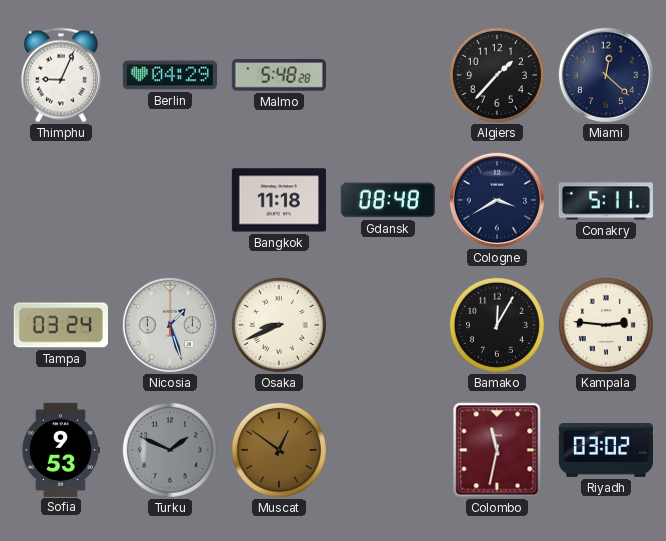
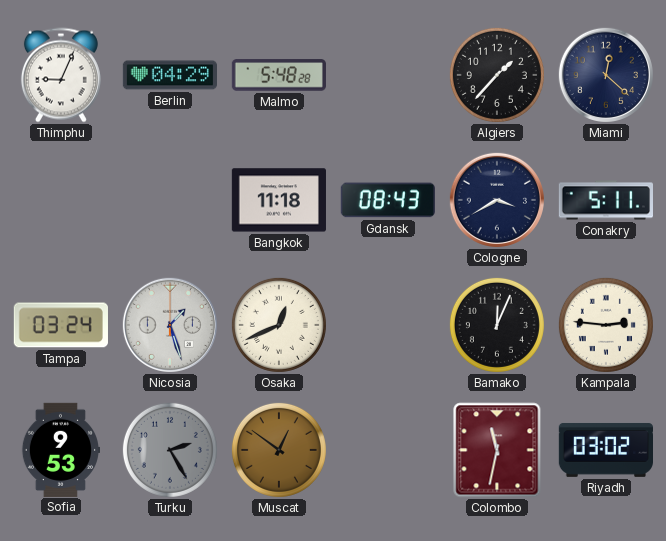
Gdansk: 08:48 -> 08:43
Osaka: 8:41 -> 12:41
Bamako: 12:05 -> 12:04
Turku: 1:49 -> 2:25
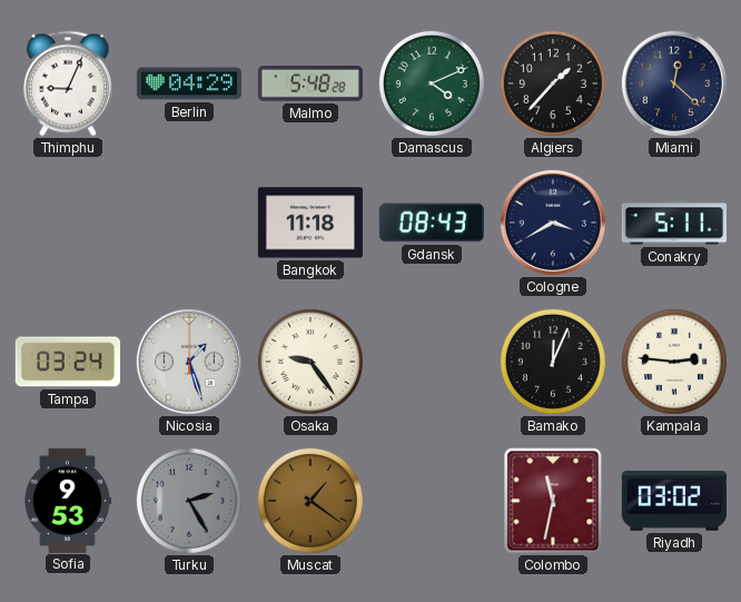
Damascus: none -> 4:11
Osaka: 12:41 -> 9:24
Muscat: 12:51 -> 1:21
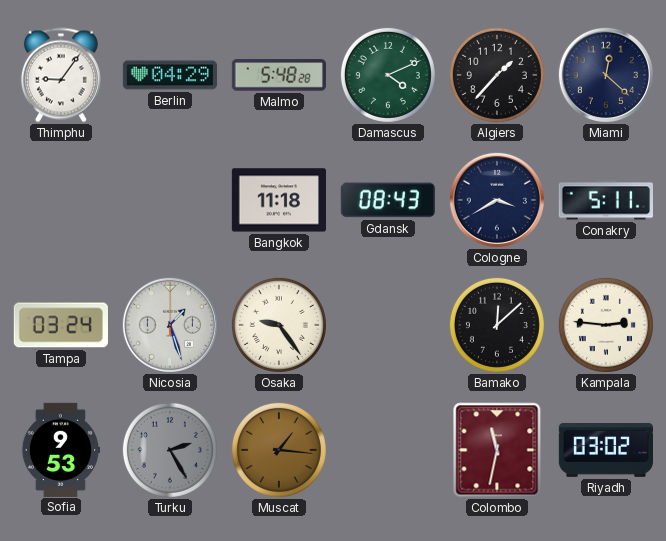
Thimphu: 9:04 -> 9:06
Bamako: 12:04 -> 12:08
Muscat: 1:21 -> 1:16
